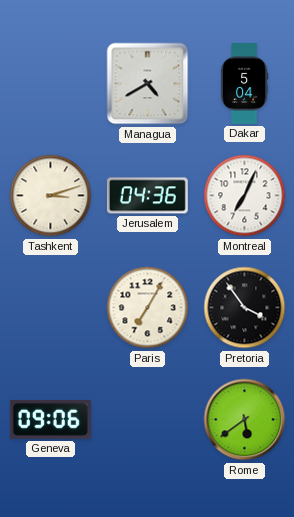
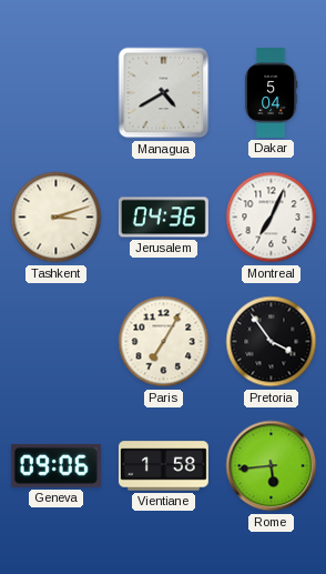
Vientiane: none -> 1:58
Rome: 5:39 -> 5:44
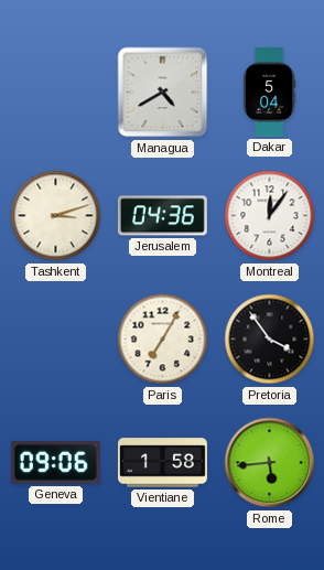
Montreal: 7:04 -> 12:06
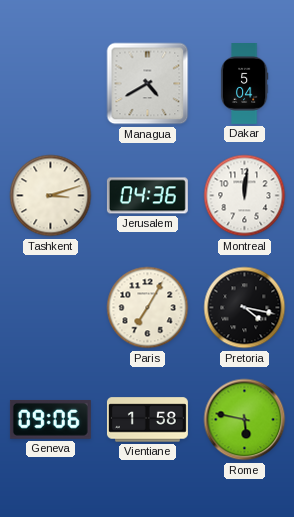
Montreal: 12:06 -> 12:01
Pretoria: 3:54 -> 4:17
Rome: 5:44 -> 5:47
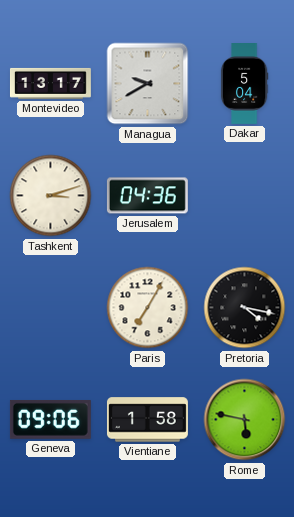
Montevideo: none -> 13:17
Managua: 4:40 -> 9:40
Montreal: 12:01 -> none
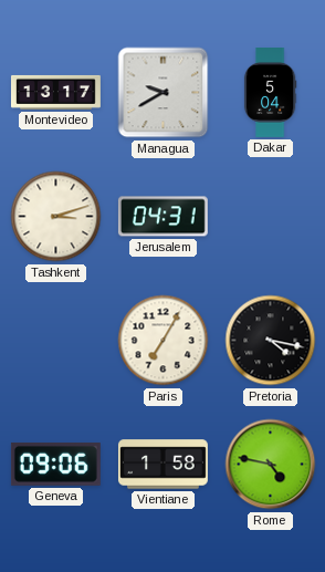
Jerusalem: 04:36 -> 04:31
Rome: 5:47 -> 4:47
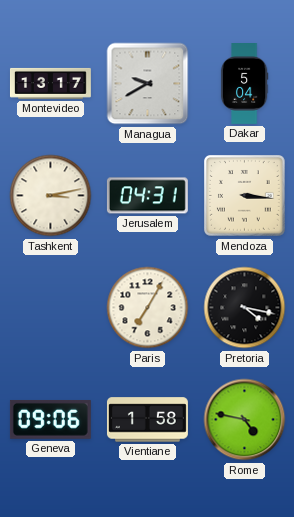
Tashkent: 3:12 -> 3:13
Mendoza: none -> 3:16
